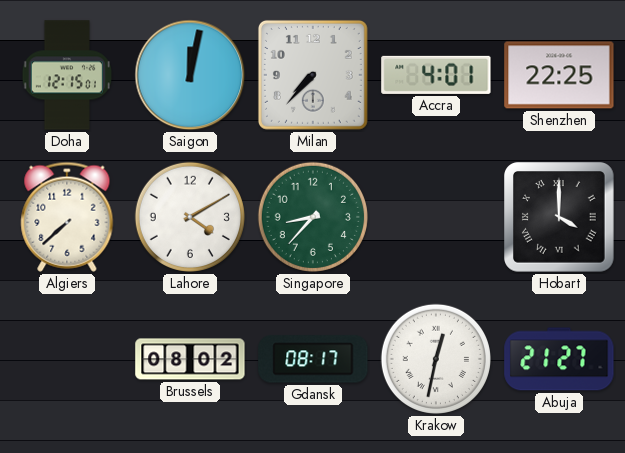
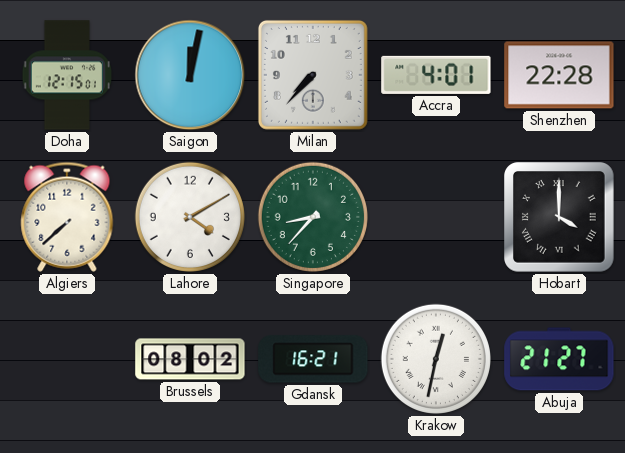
Shenzhen: 22:25 -> 22:28
Gdansk: 08:17 -> 16:21
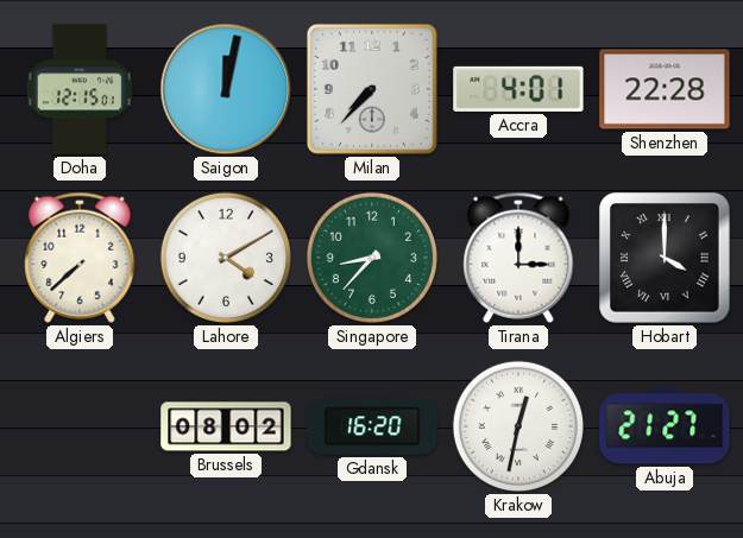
Tirana: none -> 3:00
Gdansk: 16:21 -> 16:20
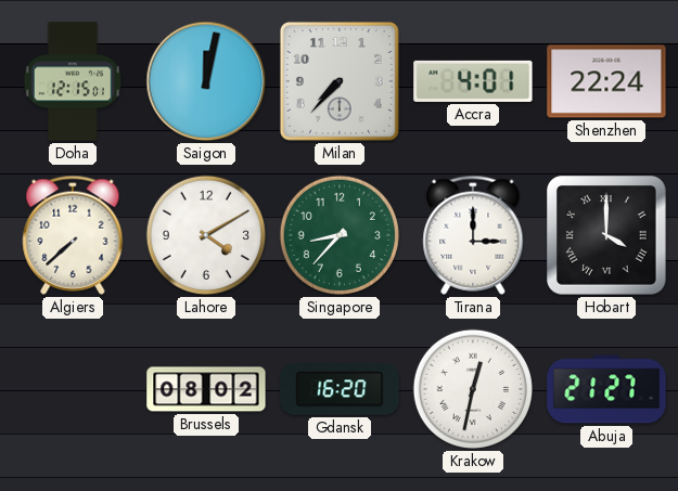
Shenzhen: 22:28 -> 22:24
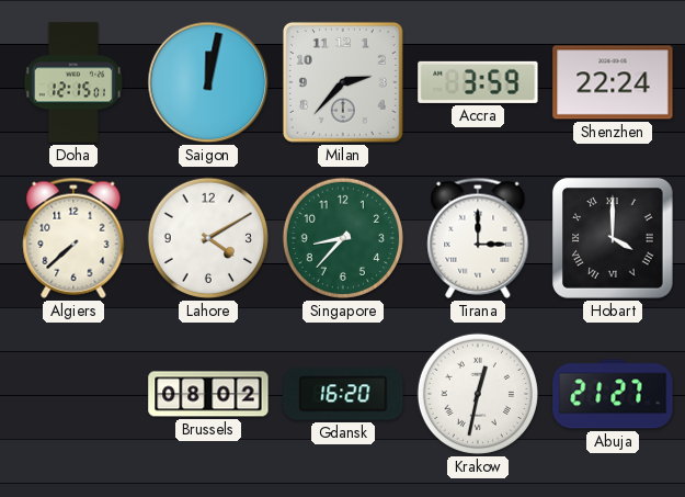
Milan: 7:37 -> 2:37
Accra: 4:01 -> 3:59
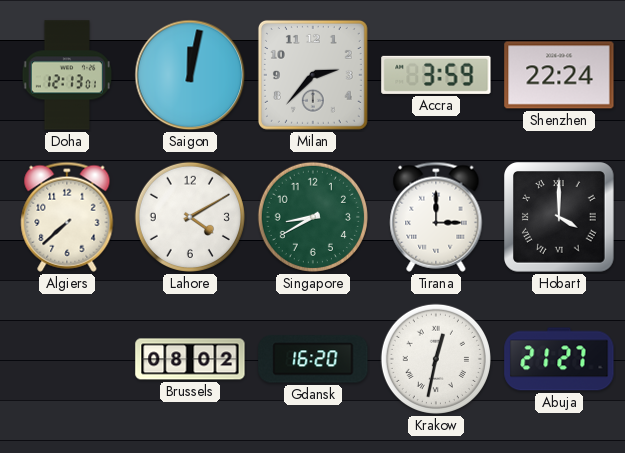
Doha: 12:15 -> 12:13
Singapore: 8:37 -> 8:40
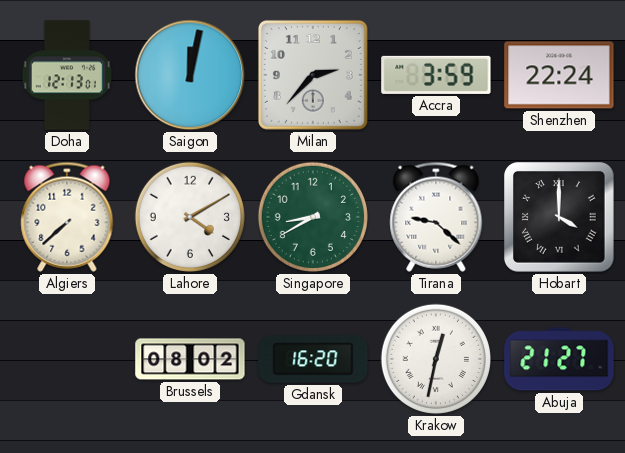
Tirana: 3:00 -> 9:22
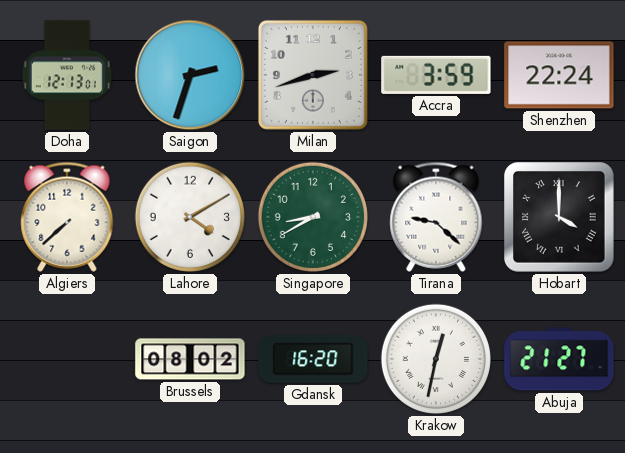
Saigon: 12:02 -> 2:33
Milan: 2:37 -> 2:42
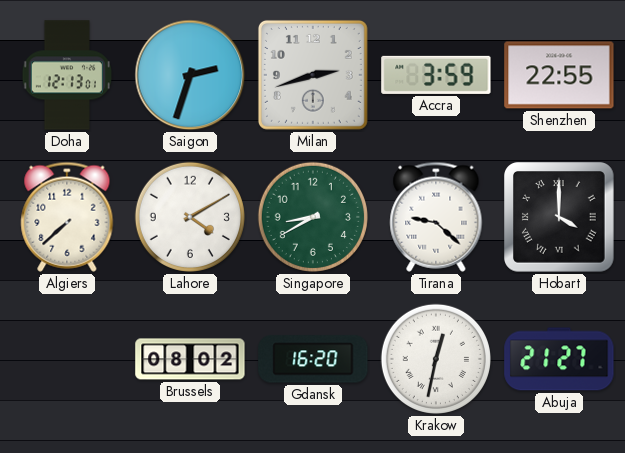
Shenzhen: 22:24 -> 22:55
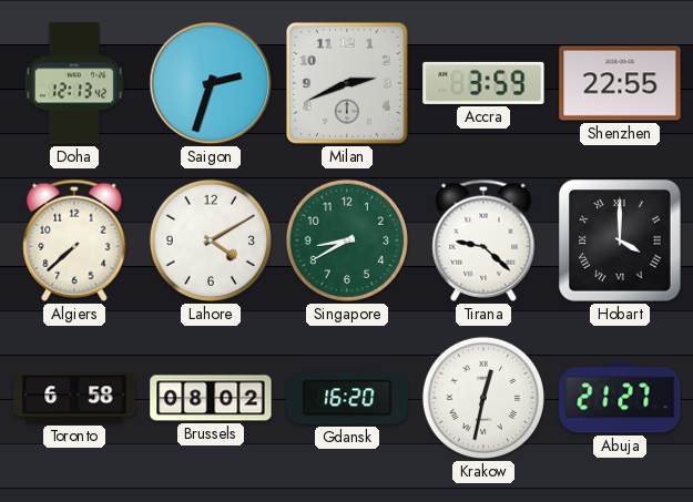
Doha: 12:13:01 -> 12:13:42
Milan: 2:42 -> 2:41
Toronto: none -> 6:58
